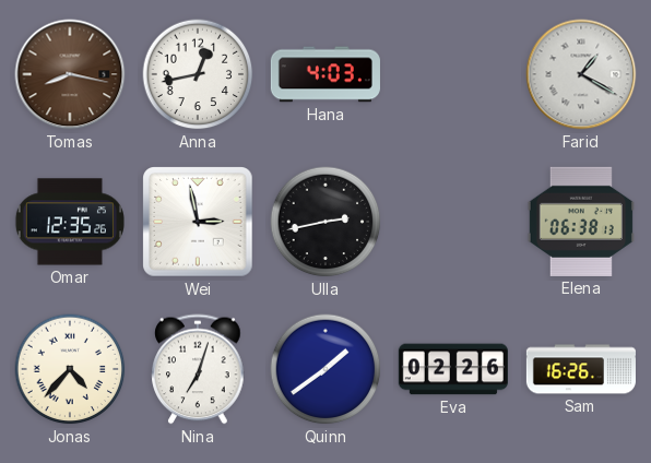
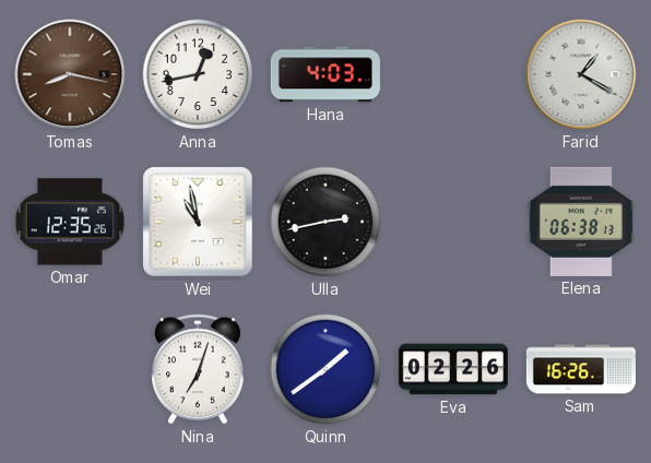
Wei: 2:58 -> 10:58
Jonas: 4:37 -> none
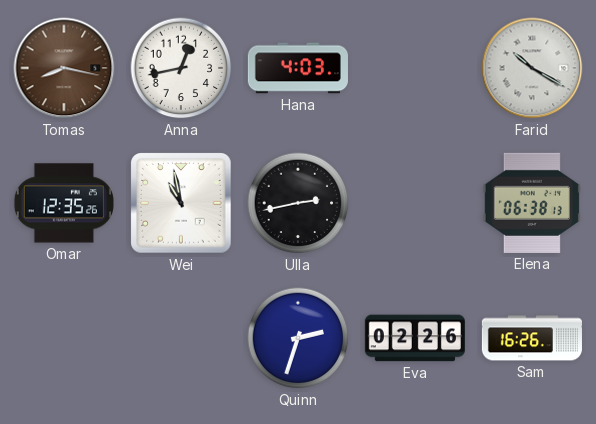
Farid: 1:20 -> 10:20
Nina: 7:03 -> none
Quinn: 1:39 -> 2:33
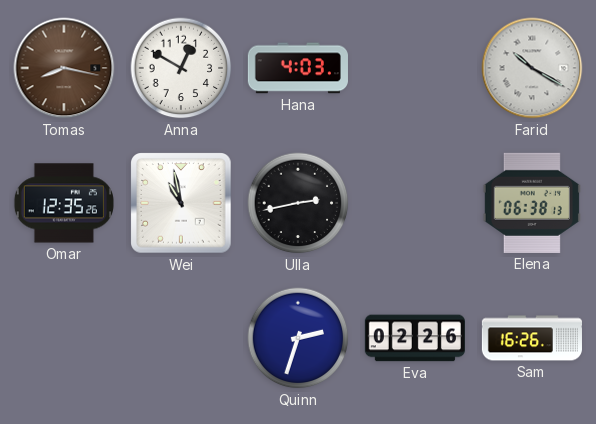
Anna: 12:43 -> 12:50
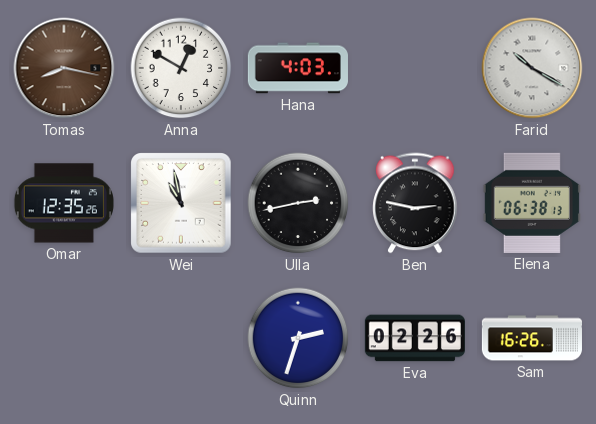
Ben: none -> 2:47
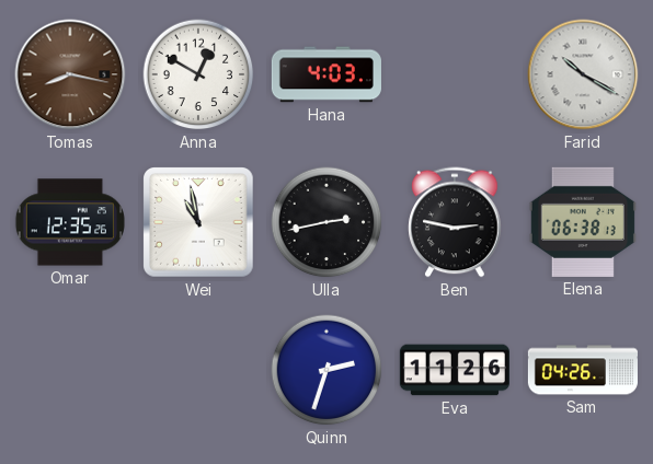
Eva: 02:26 -> 11:26
Sam: 16:26 -> 04:26
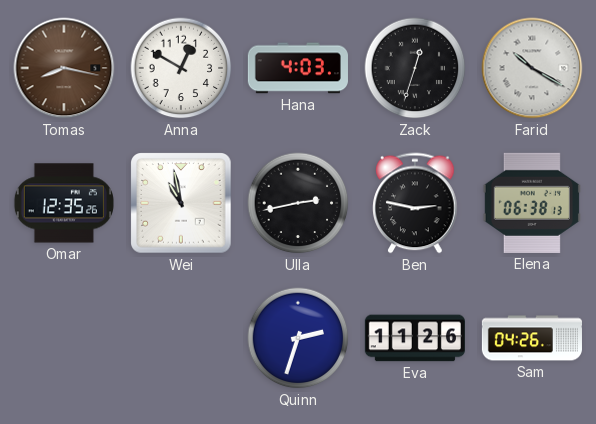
Zack: none -> 12:33
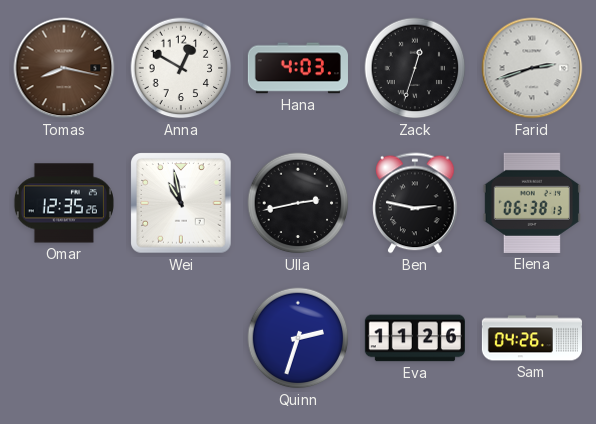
Farid: 10:20 -> 2:42
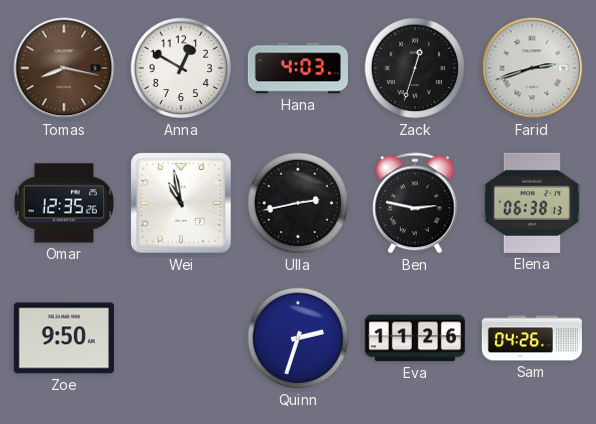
Zoe: none -> 9:50
